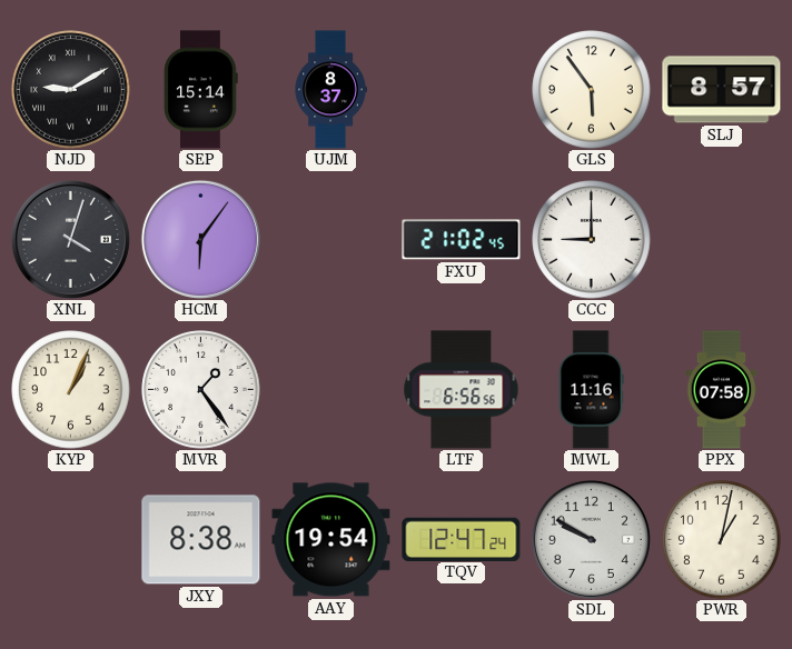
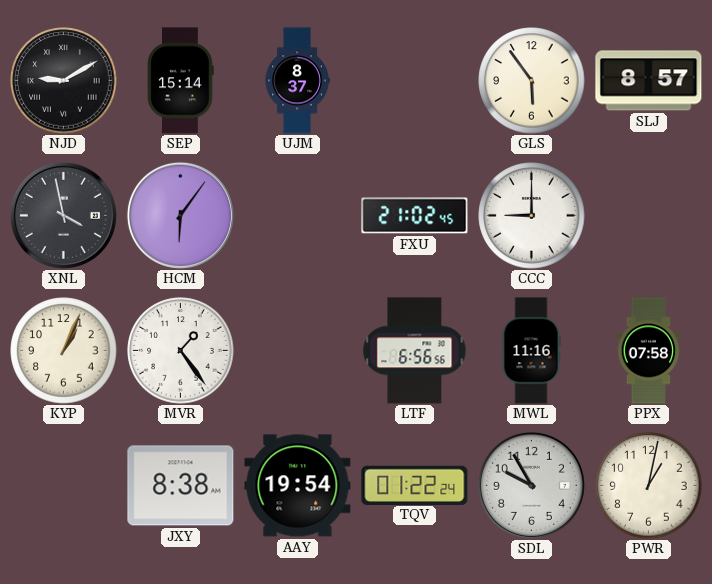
XNL: 4:03 -> 3:58
TQV: 12:47 -> 01:22
SDL: 9:50 -> 9:55
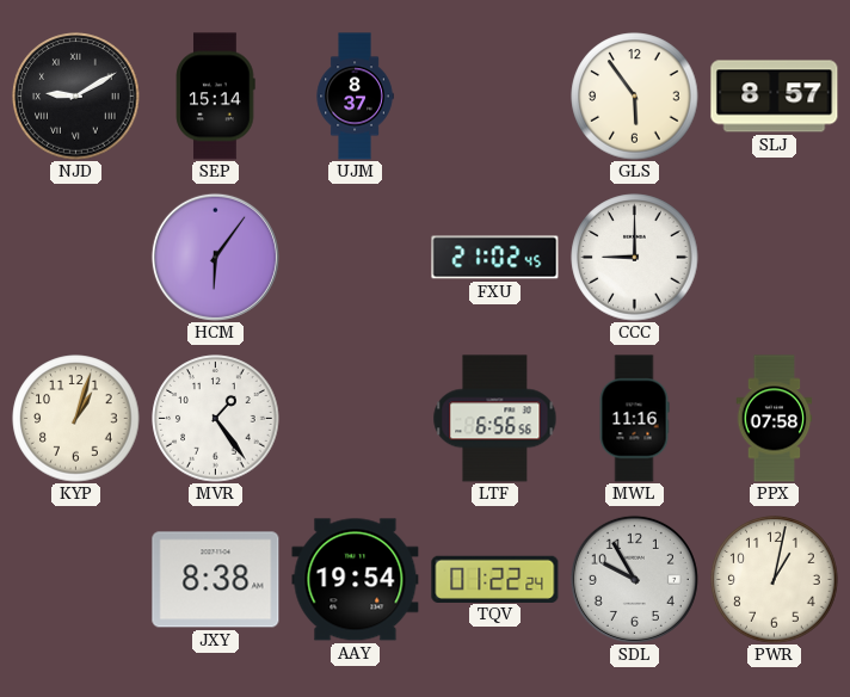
XNL: 3:58 -> none
KYP: 1:04 -> 1:03
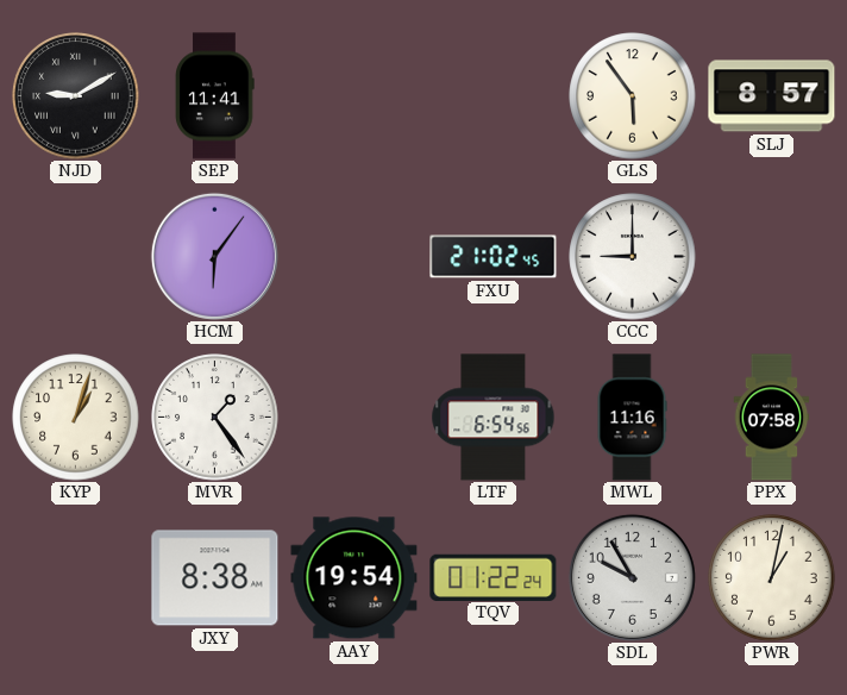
SEP: 15:14 -> 11:41
UJM: 8:37 -> none
LTF: 6:56 -> 6:54
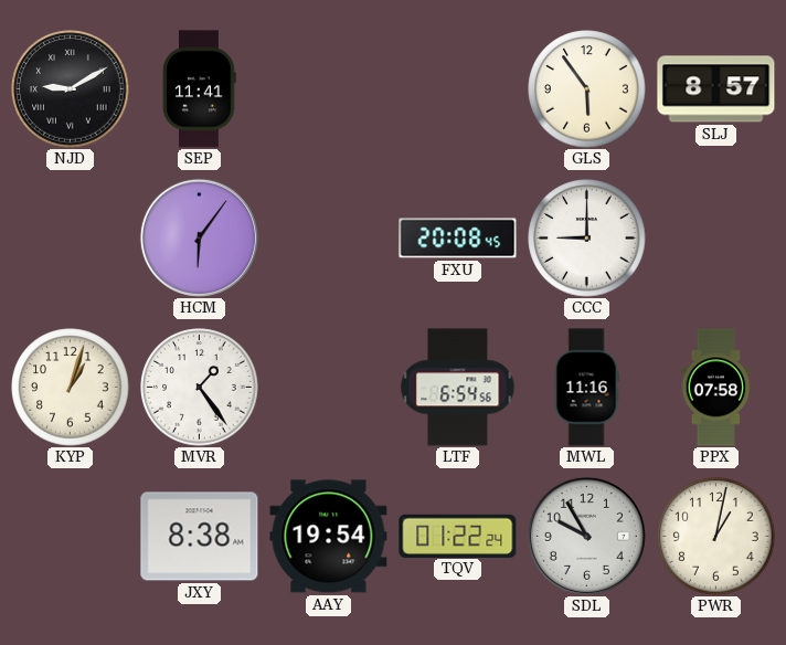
FXU: 21:02 -> 20:08
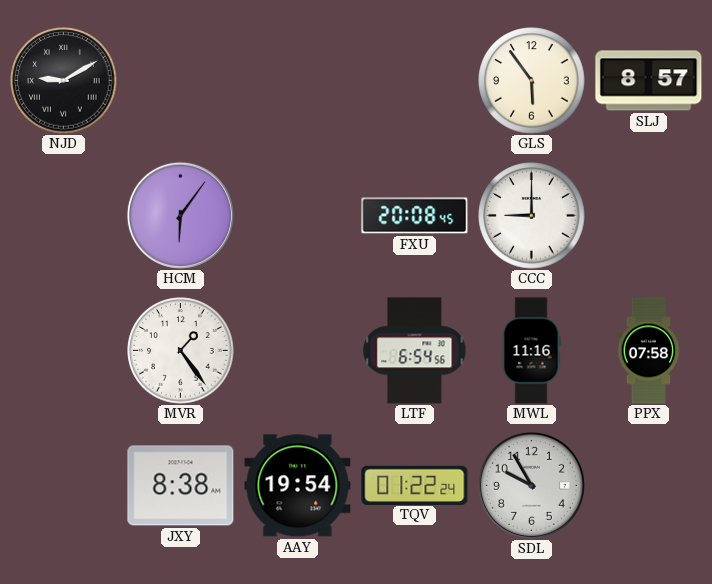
SEP: 11:41 -> none
KYP: 1:03 -> none
PWR: 1:02 -> none
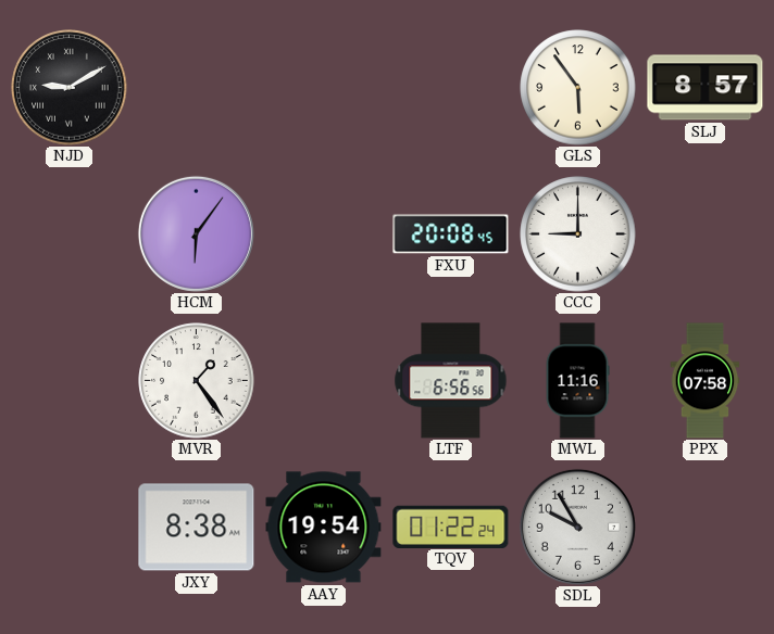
LTF: 6:54 -> 6:56
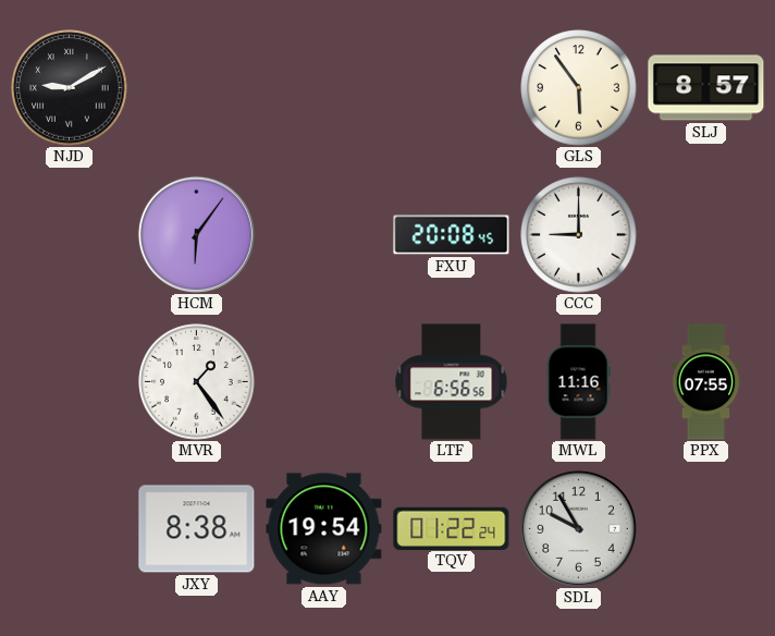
PPX: 07:58 -> 07:55
